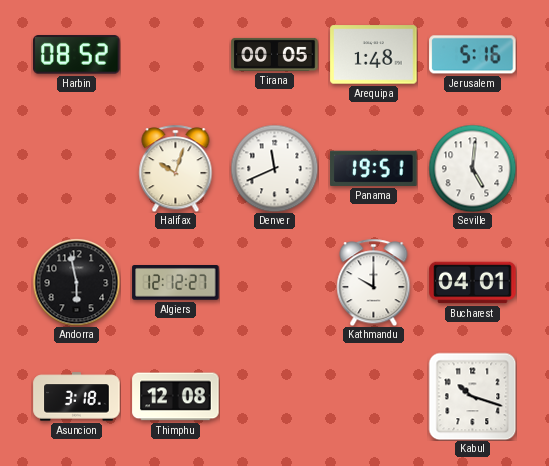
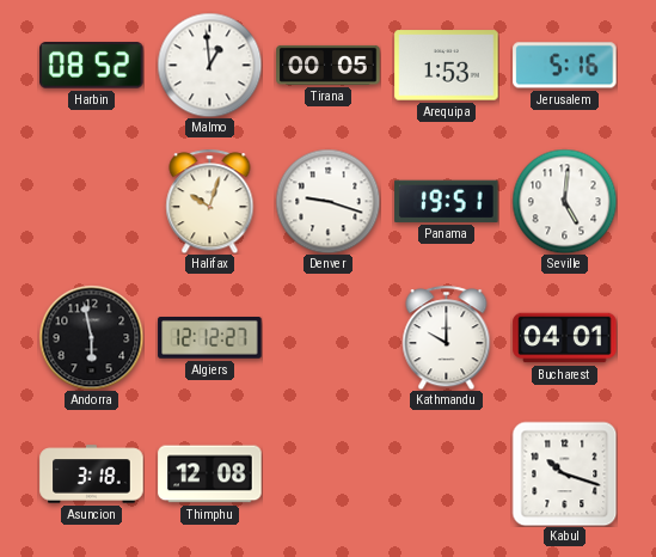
Malmo: none -> 12:59
Arequipa: 1:48 -> 1:53
Denver: 11:41 -> 9:18
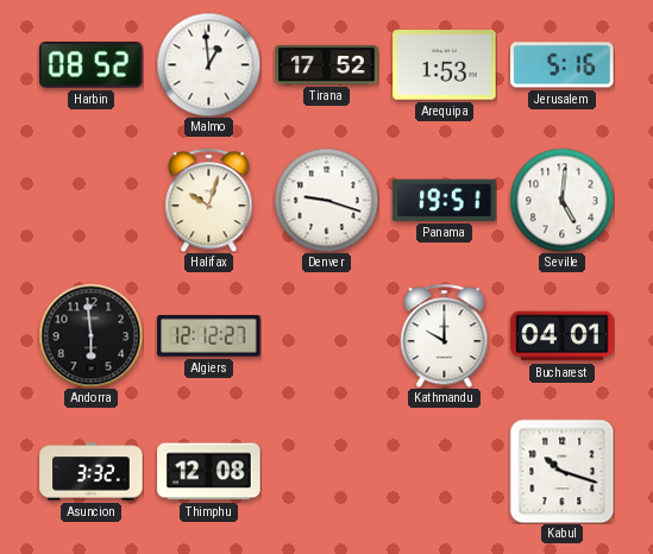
Tirana: 00:05 -> 17:52
Andorra: 5:58 -> 5:59
Asuncion: 3:18 -> 3:32
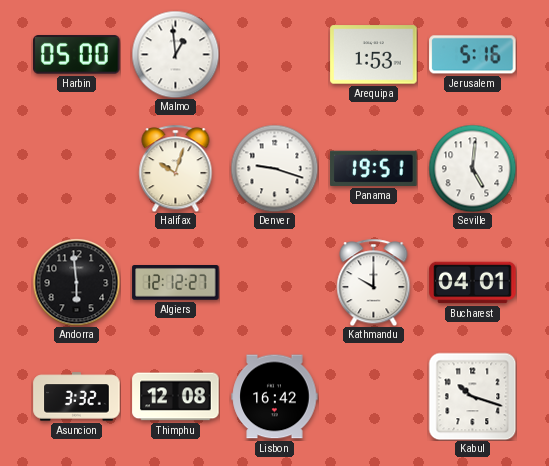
Harbin: 08:52 -> 05:00
Tirana: 17:52 -> none
Lisbon: none -> 16:42
